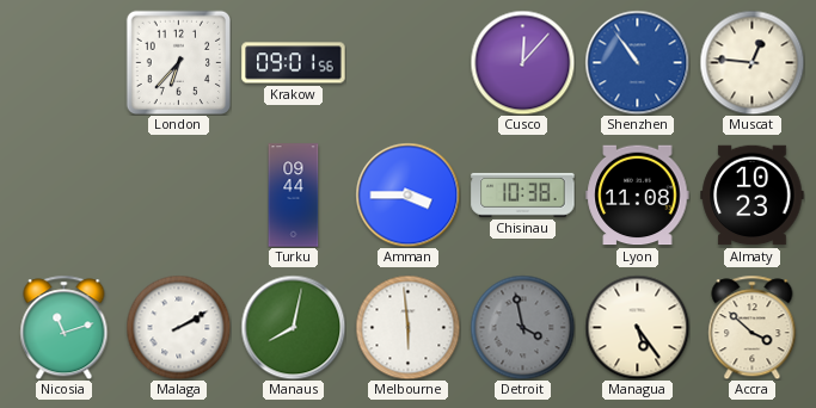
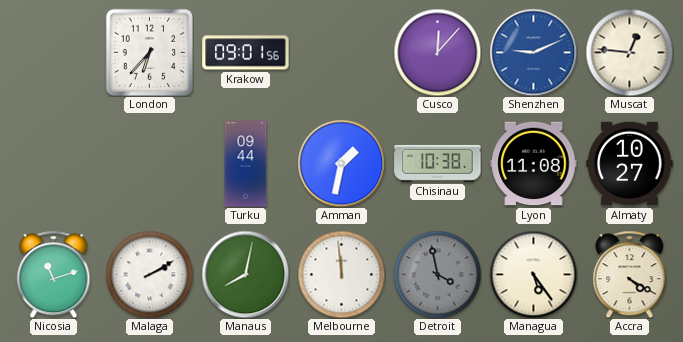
Shenzhen: 10:54 -> 9:11
Amman: 3:45 -> 1:32
Almaty: 10:23 -> 10:27
Melbourne: 5:59 -> 11:59
Accra: 3:52 -> 4:20
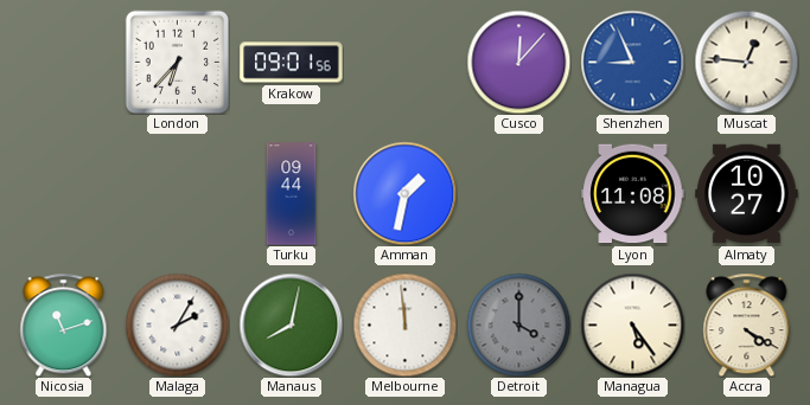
Shenzhen: 9:11 -> 8:56
Chisinau: 10:38 -> none
Malaga: 2:10 -> 2:05
Detroit: 3:58 -> 4:00
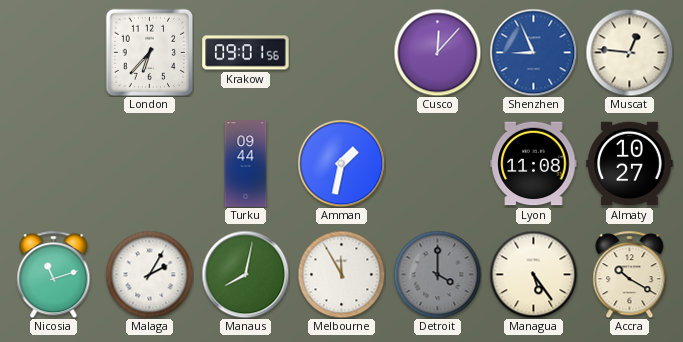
Melbourne: 11:59 -> 11:55
Accra: 4:20 -> 10:20
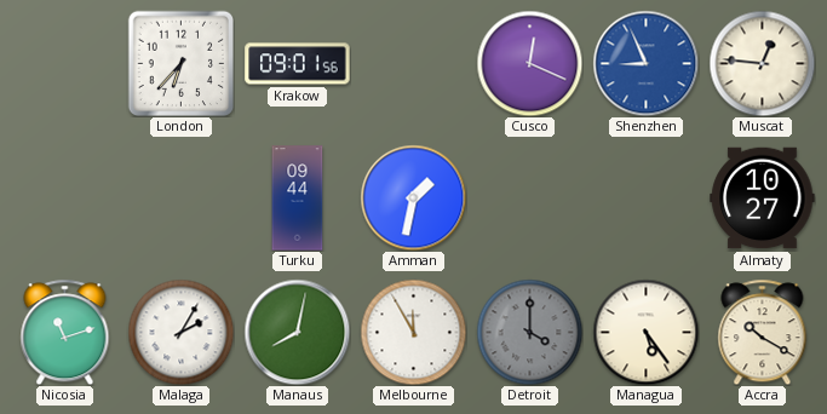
Cusco: 12:07 -> 12:19
Lyon: 11:08 -> none
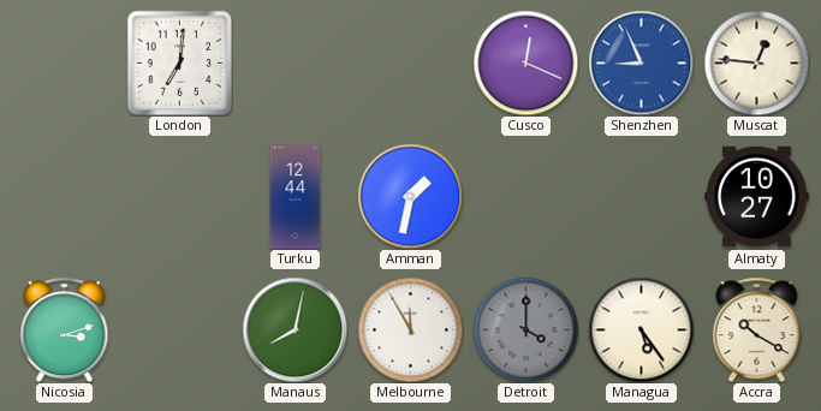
London: 6:37 -> 7:01
Krakow: 09:01 -> none
Turku: 09:44 -> 12:44
Nicosia: 11:12 -> 3:12
Malaga: 2:05 -> none
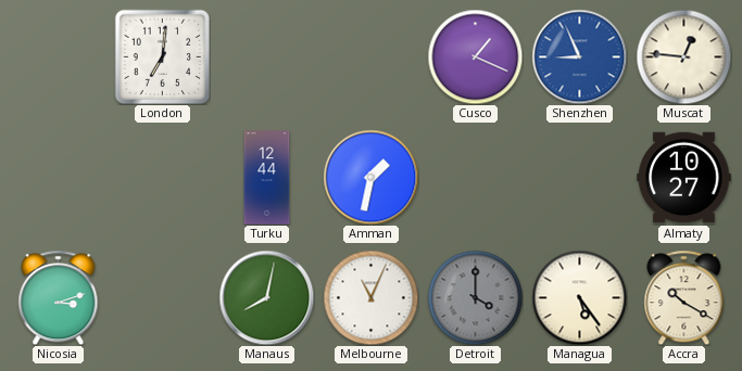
Cusco: 12:19 -> 1:19
Melbourne: 11:55 -> 11:04
